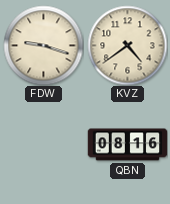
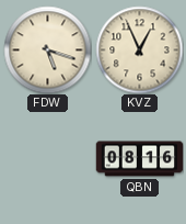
FDW: 9:18 -> 5:18
KVZ: 4:39 -> 12:56
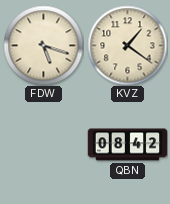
KVZ: 12:56 -> 1:21
QBN: 08:16 -> 08:42
